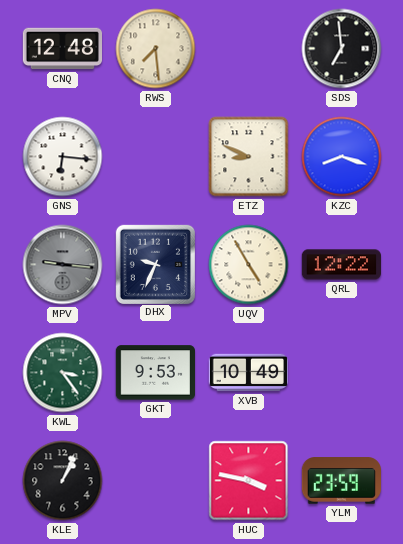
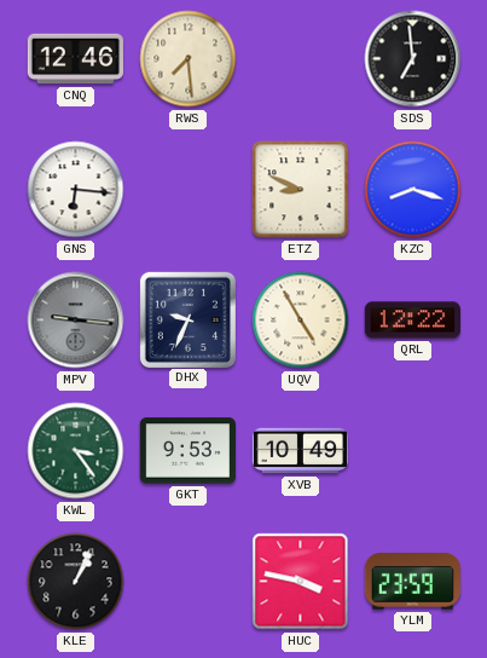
CNQ: 12:48 -> 12:46
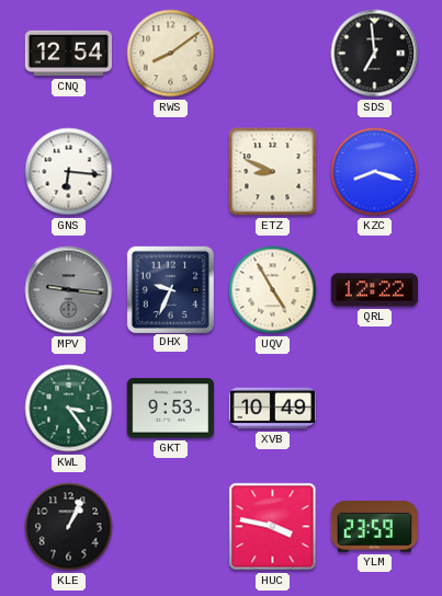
CNQ: 12:46 -> 12:54
RWS: 7:29 -> 8:09
